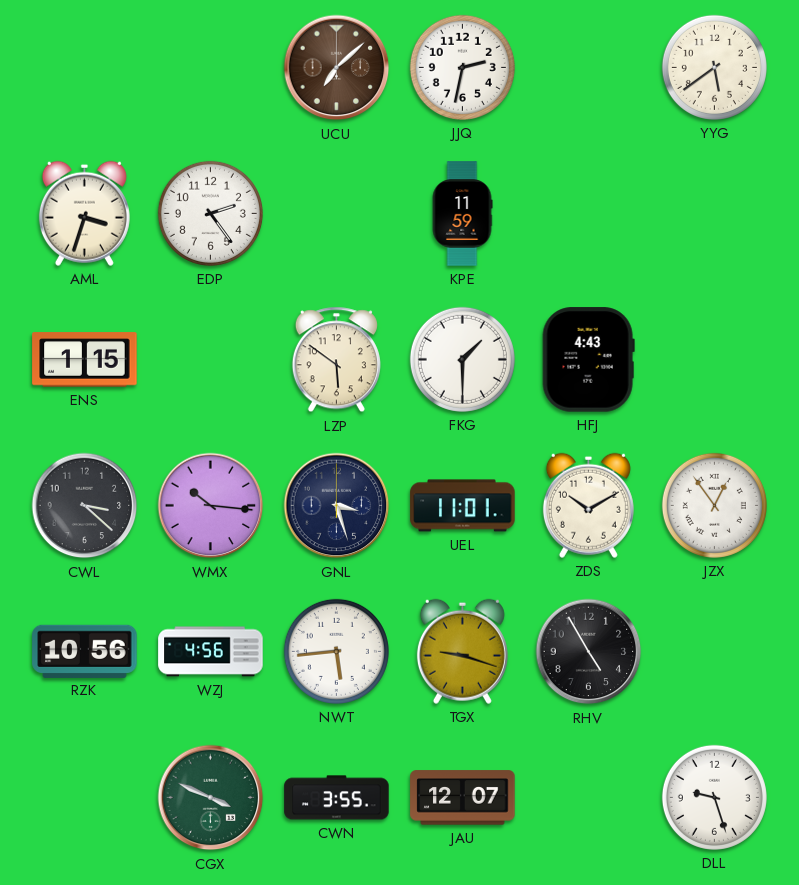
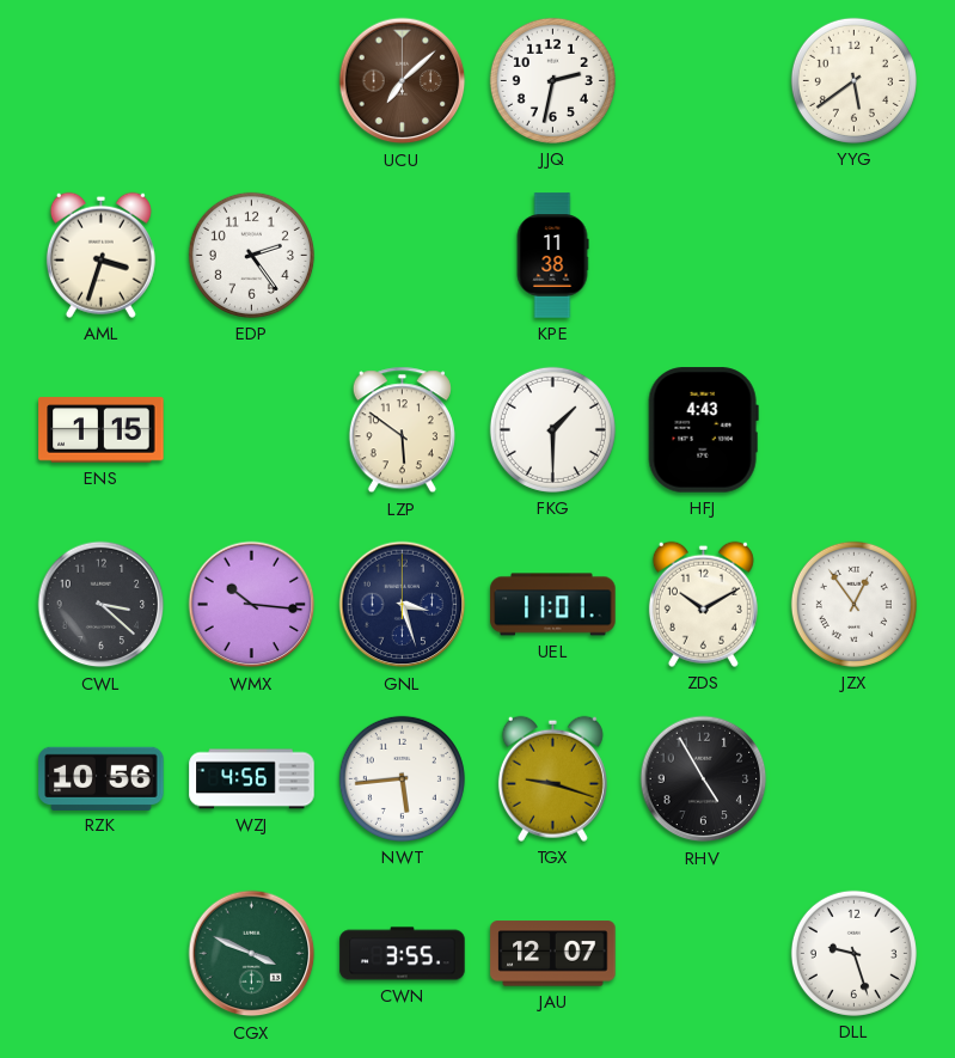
KPE: 11:59 -> 11:38
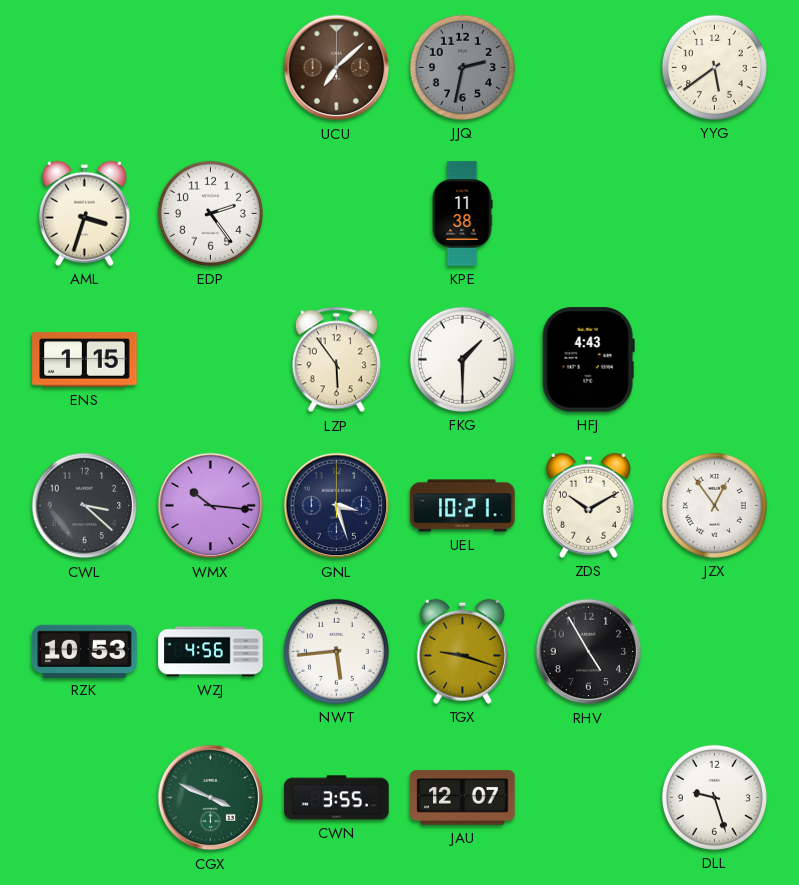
JJQ dial: white -> grey
LZP: 5:51 -> 5:54
UEL: 11:01 -> 10:21
RZK: 10:56 -> 10:53
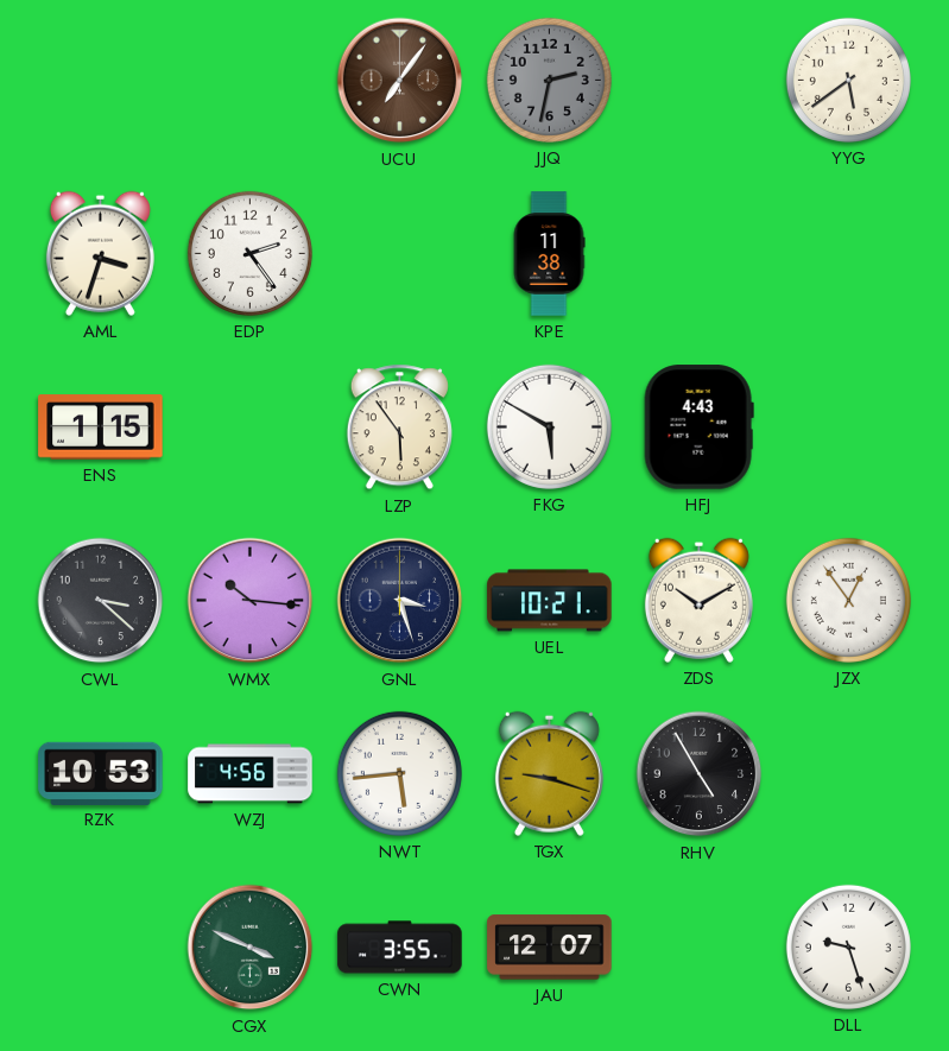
UCU: 7:08 -> 7:06
FKG: 1:30 -> 5:50
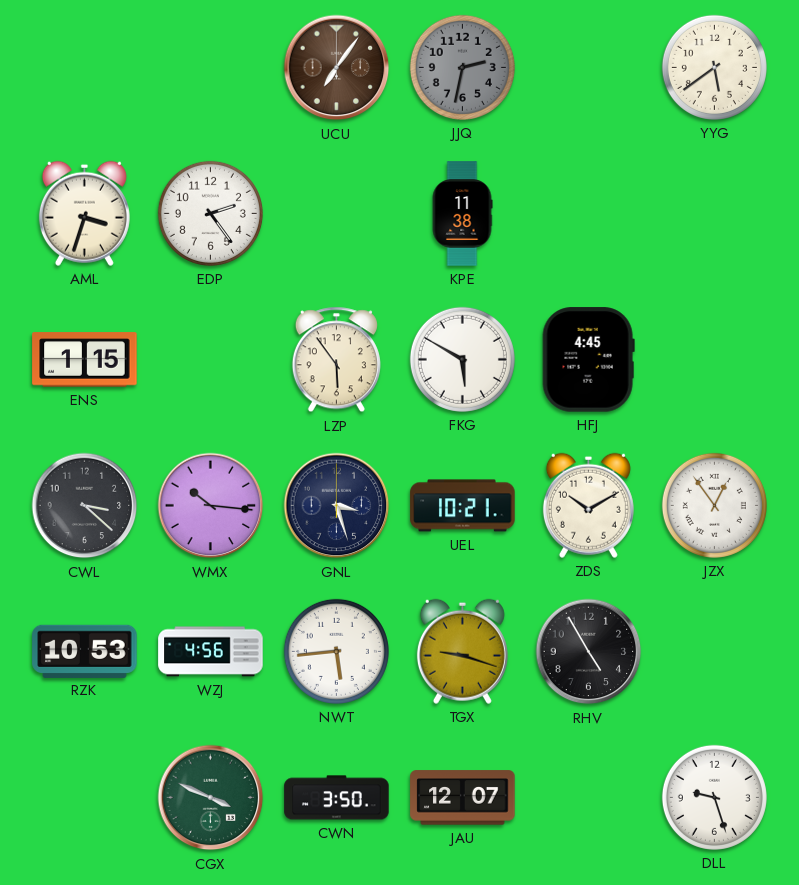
HFJ: 4:43 -> 4:45
CWN: 3:55 -> 3:50
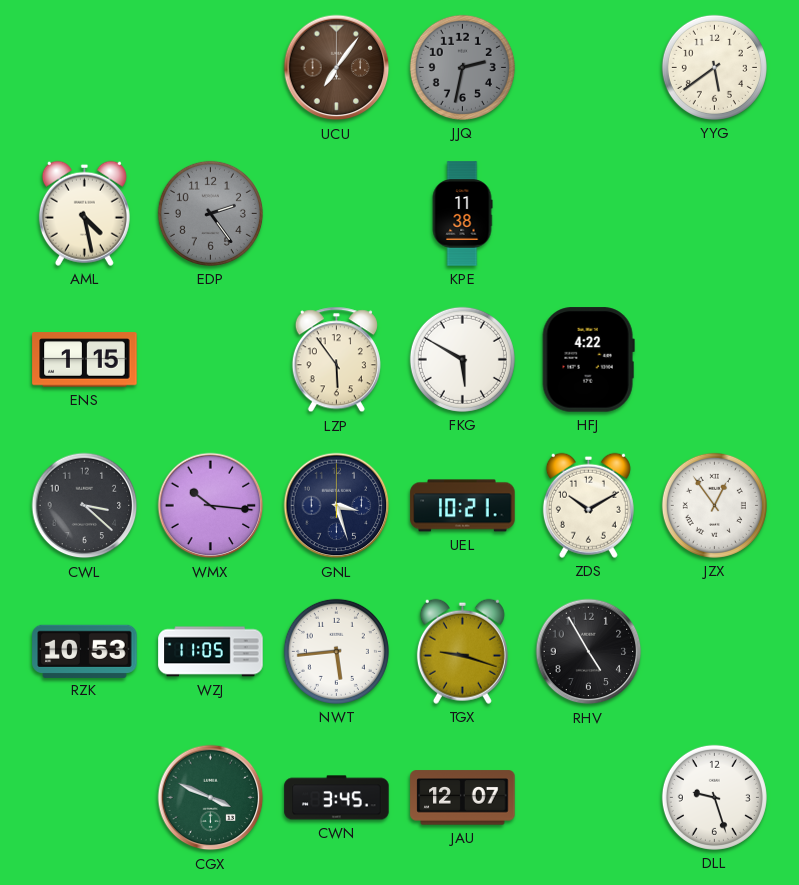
AML: 3:33 -> 4:28
EDP dial: white -> grey
HFJ: 4:45 -> 4:22
WZJ: 4:56 -> 11:05
CWN: 3:50 -> 3:45
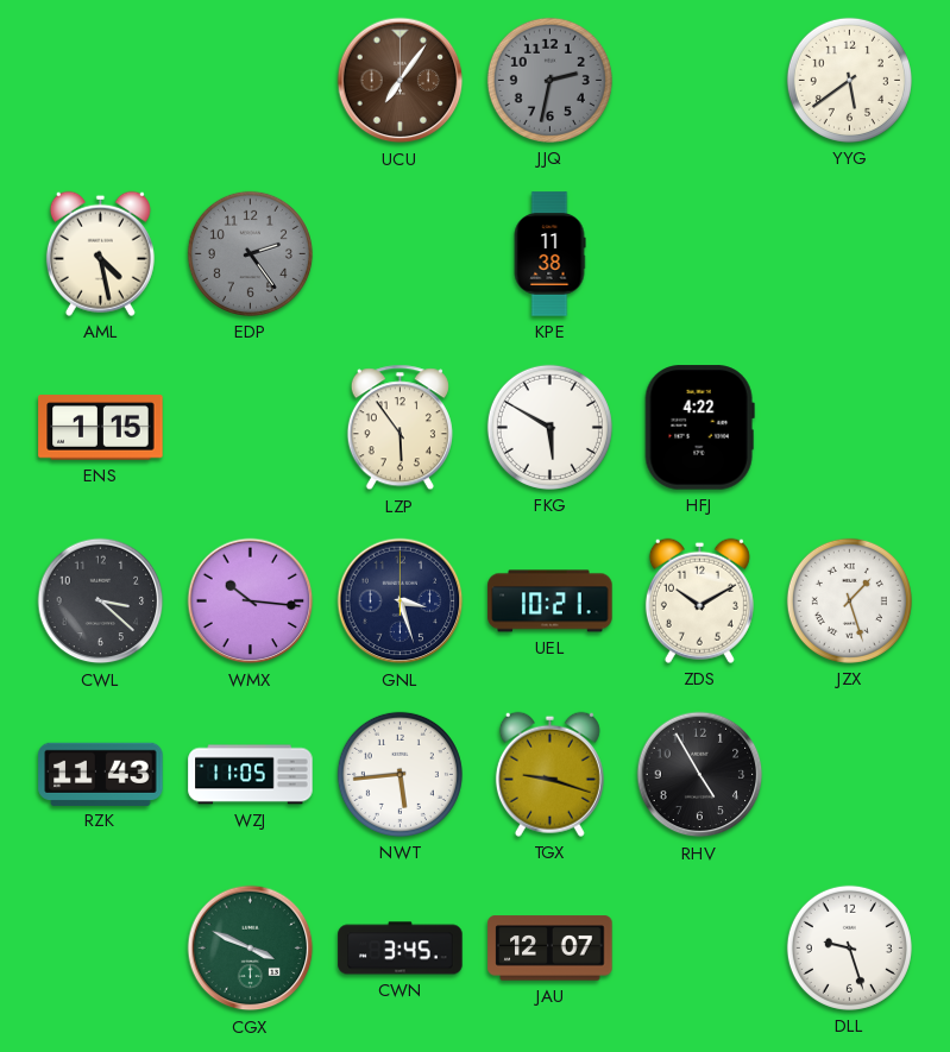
JZX: 12:54 -> 1:27
RZK: 10:53 -> 11:43
